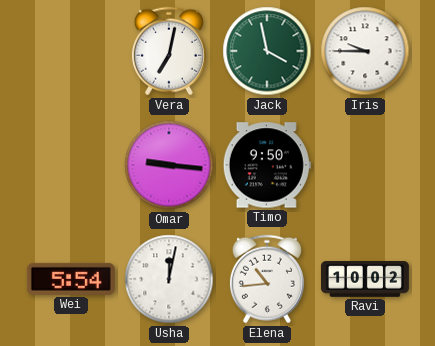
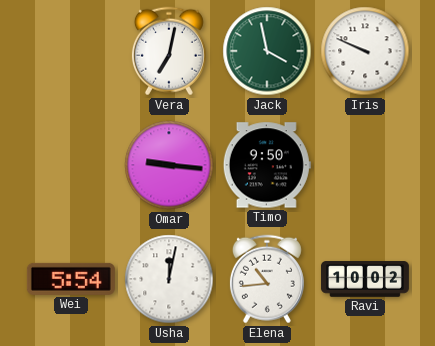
Iris: 9:45 -> 9:49
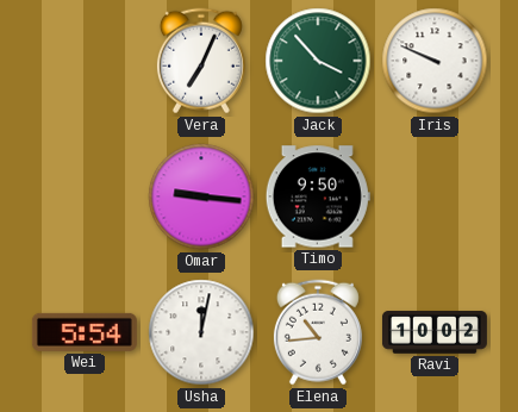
Vera: 7:02 -> 7:04
Jack: 3:58 -> 3:53
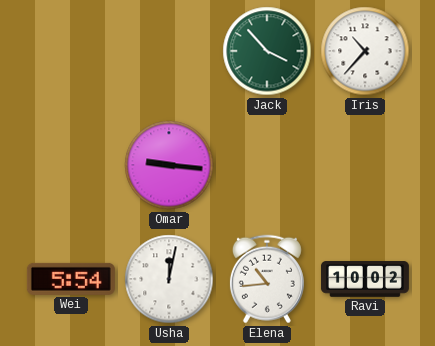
Vera: 7:04 -> none
Iris: 9:49 -> 10:37
Timo: 9:50 -> none
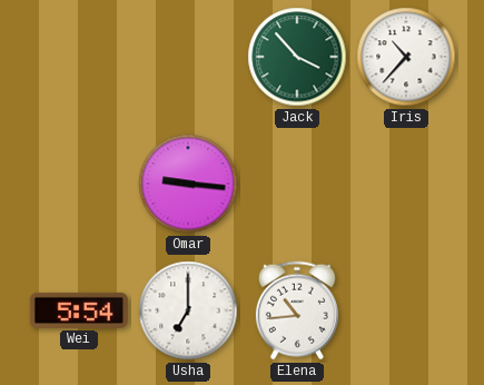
Usha: 12:02 -> 7:00
Ravi: 10:02 -> none
